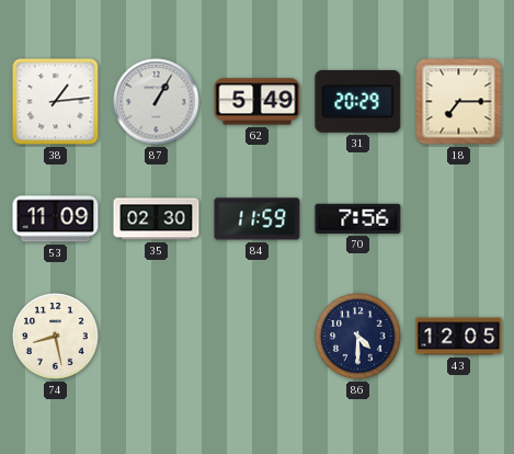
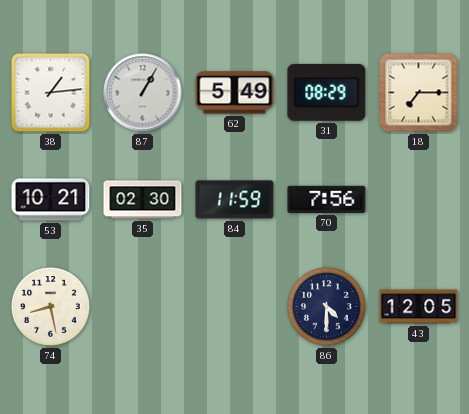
31: 20:29 -> 08:29
53: 11:09 -> 10:21
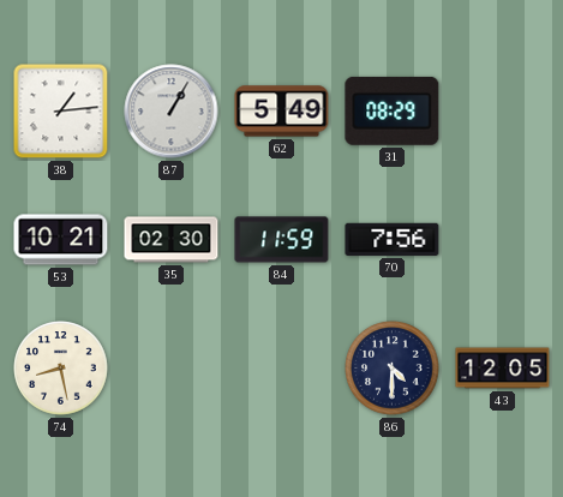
18: 7:15 -> none
